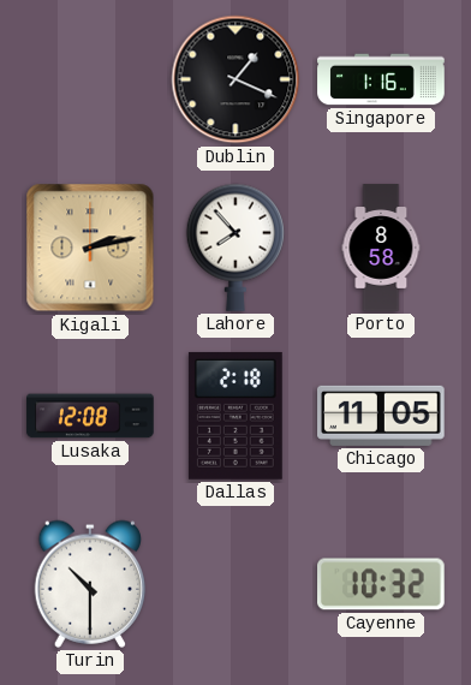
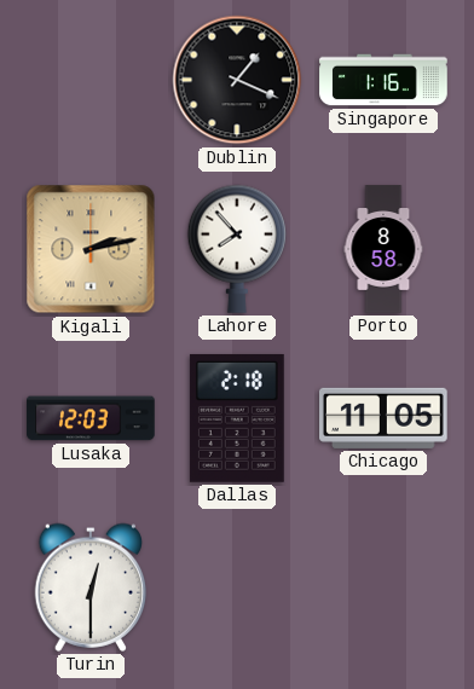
Lusaka: 12:08 -> 12:03
Turin: 10:30 -> 12:30
Cayenne: 10:32 -> none
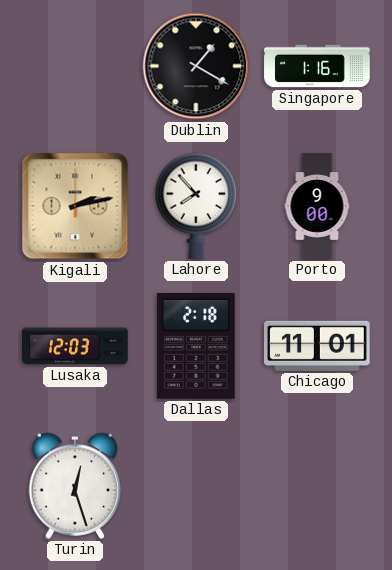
Dublin: 1:19 -> 1:20
Porto: 8:58 -> 9:00
Chicago: 11:05 -> 11:01
Turin: 12:30 -> 12:27
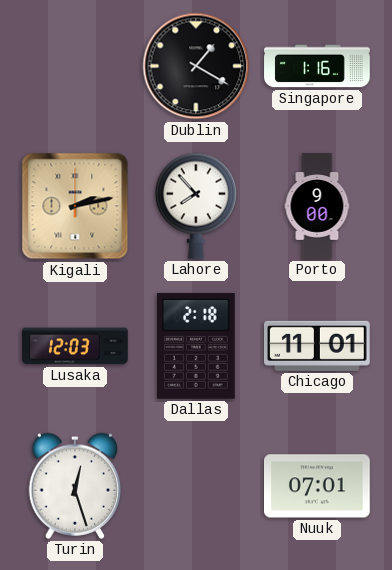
Nuuk: none -> 07:01
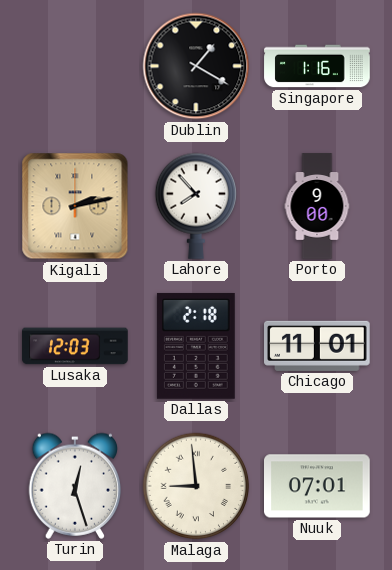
Malaga: none -> 8:59
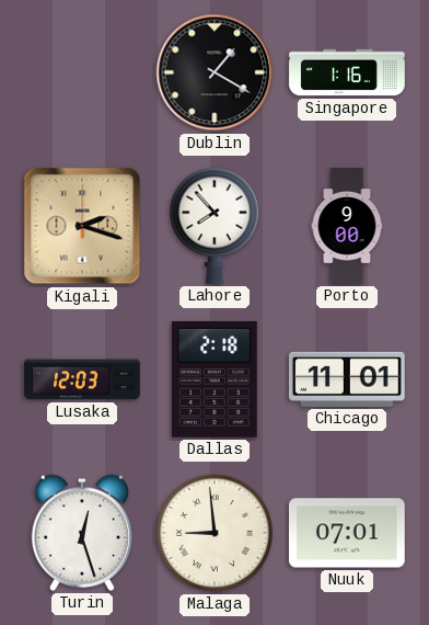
Kigali: 2:13 -> 2:18
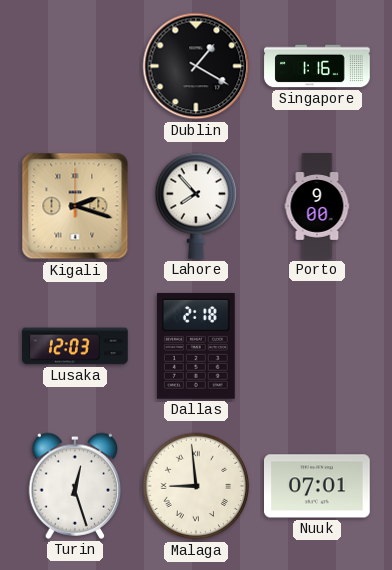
Chicago: 11:01 -> none
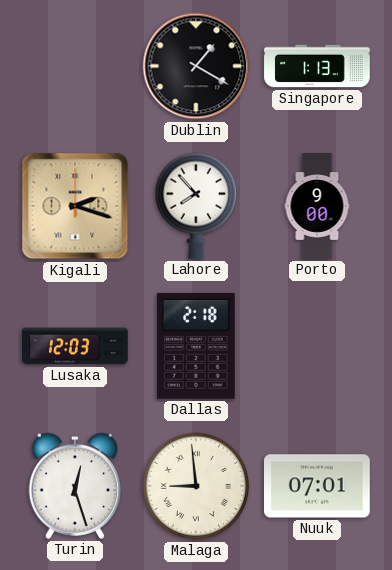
Singapore: 1:16 -> 1:13
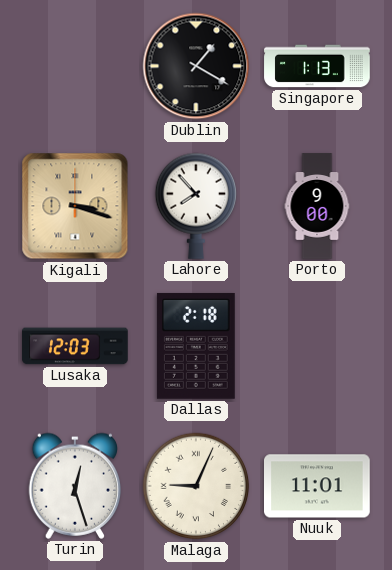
Kigali: 2:18 -> 3:18
Malaga: 8:59 -> 9:04
Nuuk: 07:01 -> 11:01
